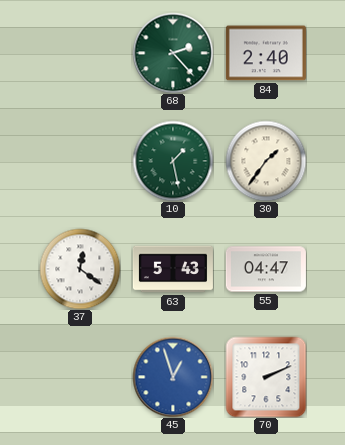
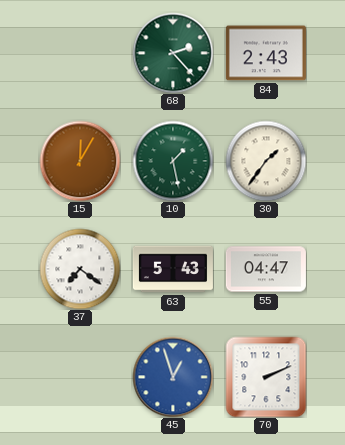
84: 2:40 -> 2:43
15: none -> 12:05
37: 12:21 -> 7:21
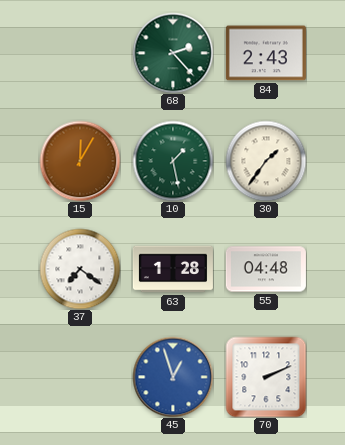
63: 5:43 -> 1:28
55: 04:47 -> 04:48
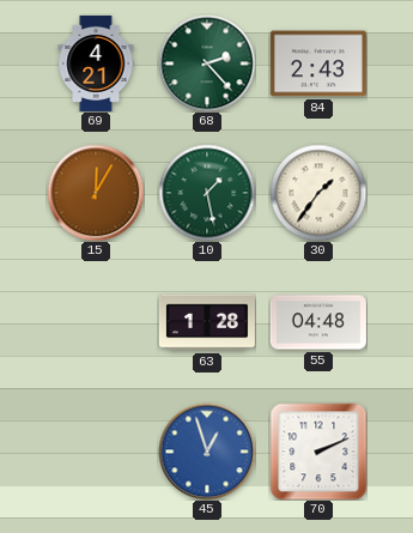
69: none -> 4:21
37: 7:21 -> none
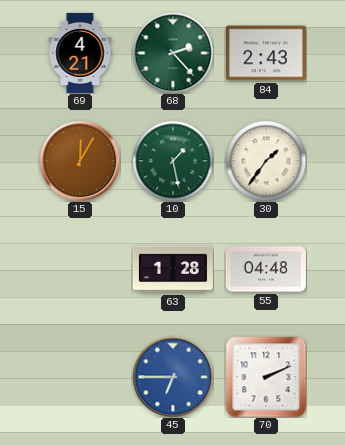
45: 12:57 -> 6:45
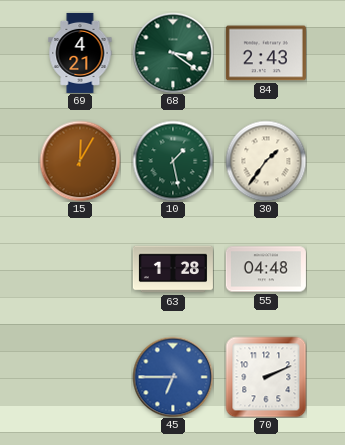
68: 2:23 -> 3:21
